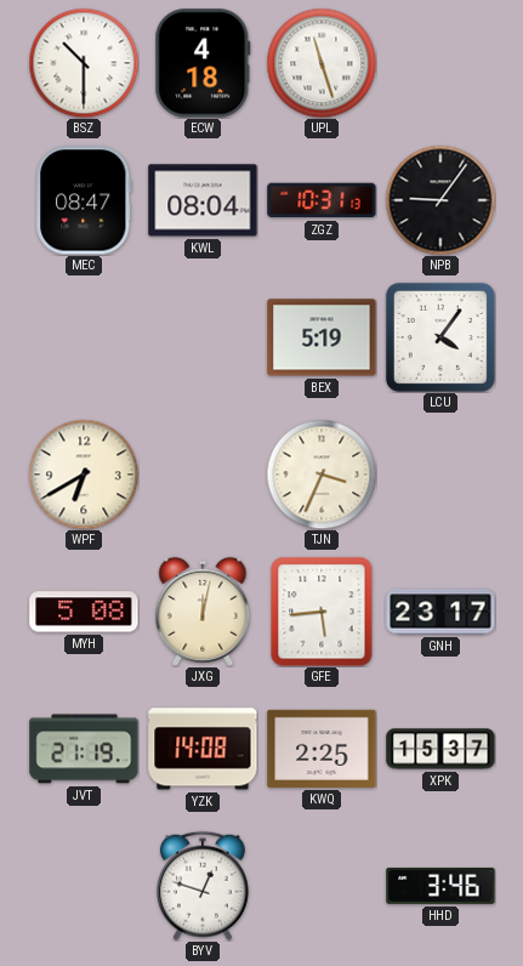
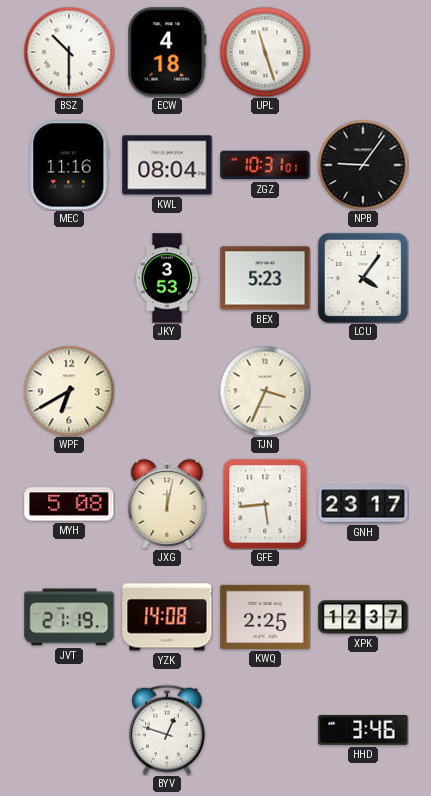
MEC: 08:47 -> 11:16
ZGZ: 10:31:13 -> 10:31:01
JKY: none -> 3:53
BEX: 5:19 -> 5:23
XPK: 15:37 -> 12:37
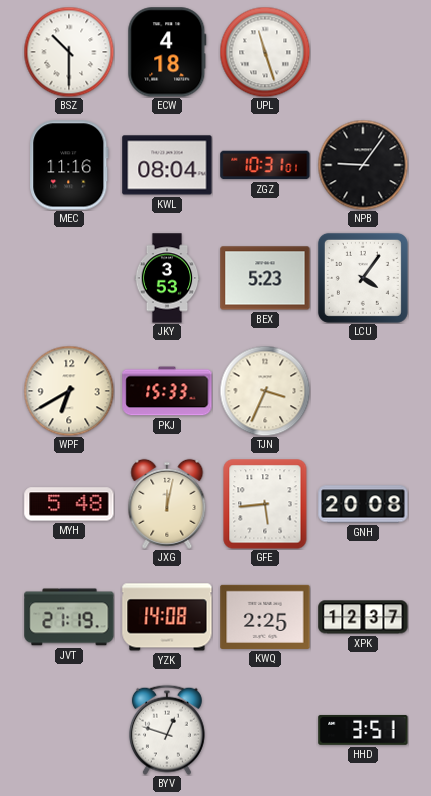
PKJ: none -> 15:33
MYH: 5:08 -> 5:48
GNH: 23:17 -> 20:08
HHD: 3:46 -> 3:51
